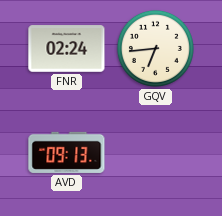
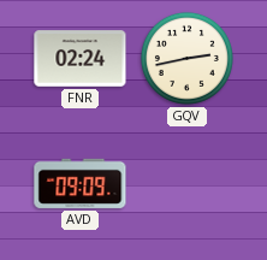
GQV: 6:44 -> 2:43
AVD: 09:13 -> 09:09
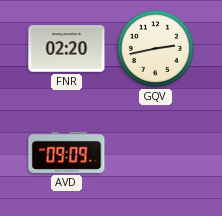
FNR: 02:24 -> 02:20
